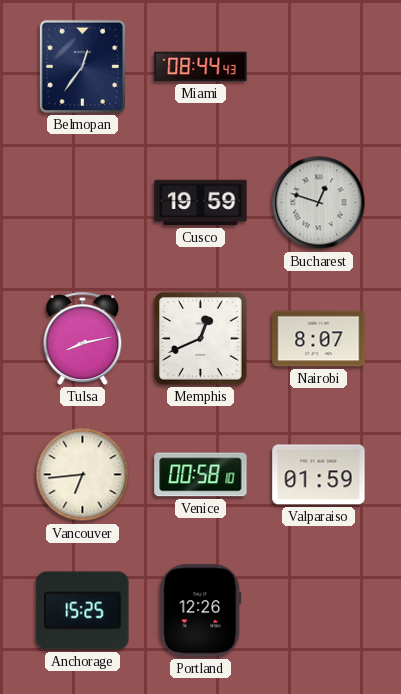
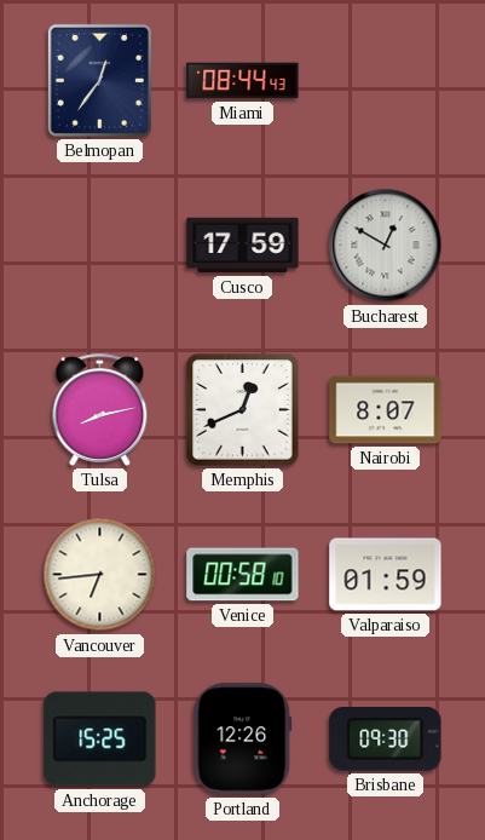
Cusco: 19:59 -> 17:59
Bucharest: 12:48 -> 12:50
Brisbane: none -> 09:30
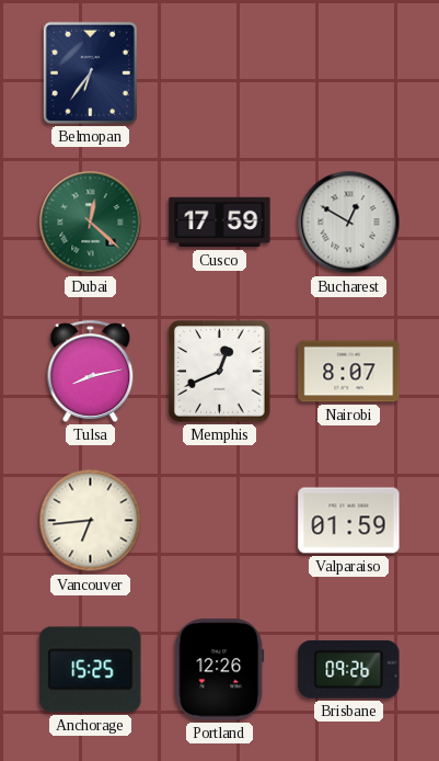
Belmopan: 12:36 -> 6:36
Miami: 08:44 -> none
Dubai: none -> 12:22
Venice: 00:58 -> none
Brisbane: 09:30 -> 09:26
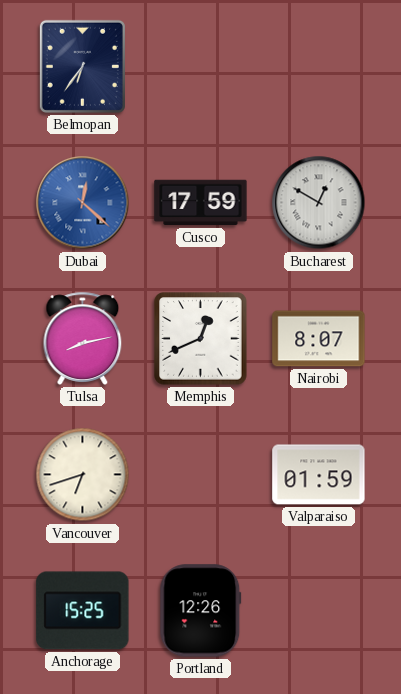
Dubai dial: green -> blue
Vancouver: 6:44 -> 6:42
Brisbane: 09:26 -> none
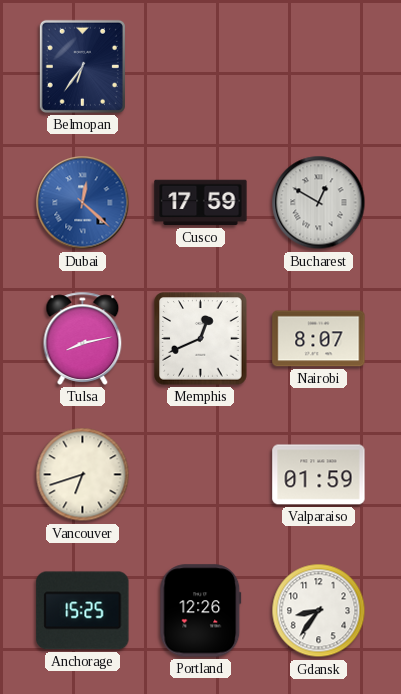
Gdansk: none -> 8:36
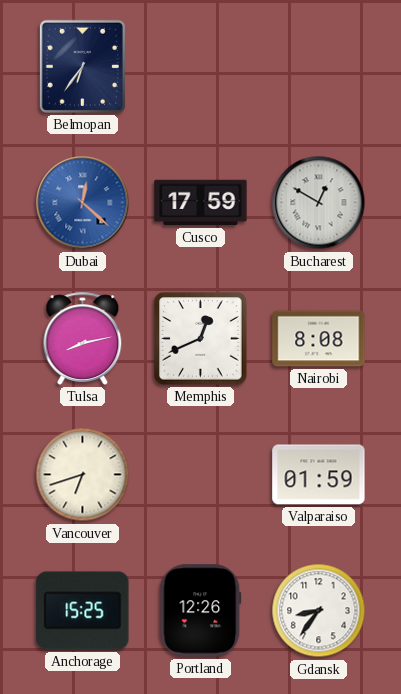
Nairobi: 8:07 -> 8:08
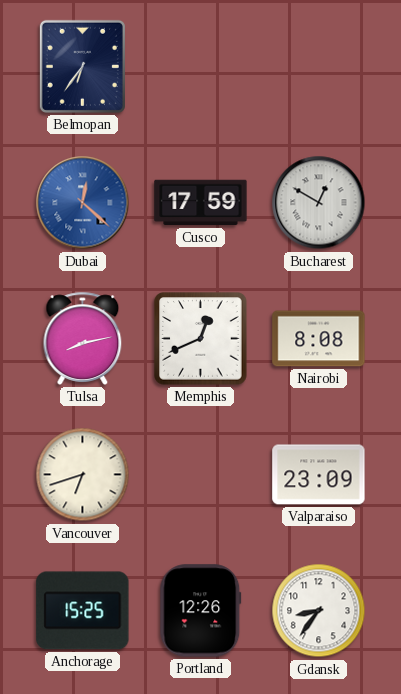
Valparaiso: 01:59 -> 23:09
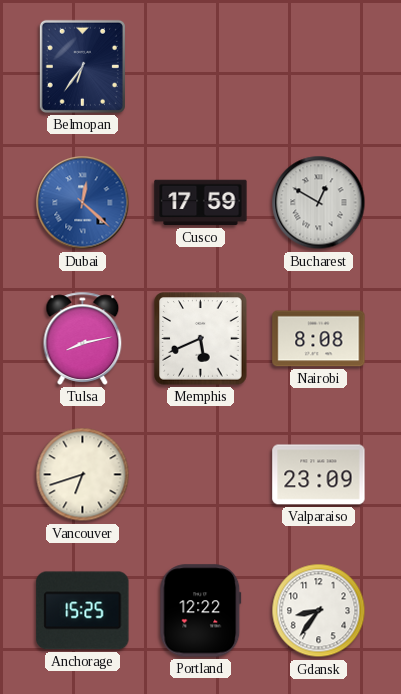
Memphis: 12:41 -> 5:41
Portland: 12:26 -> 12:22
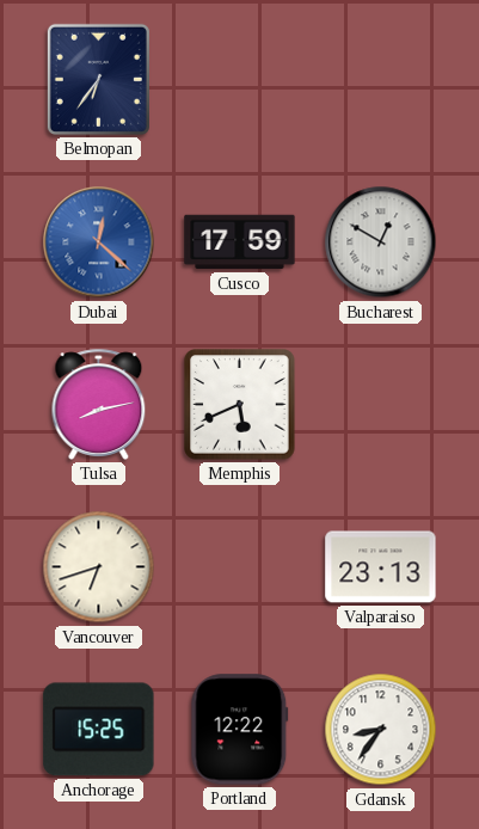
Nairobi: 8:08 -> none
Valparaiso: 23:09 -> 23:13
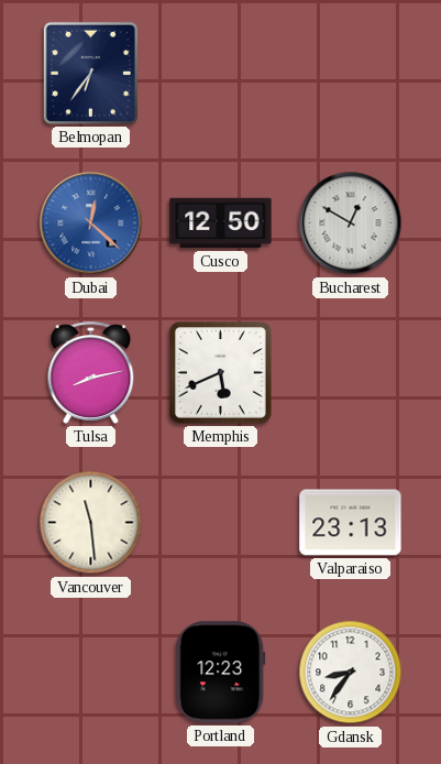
Cusco: 17:59 -> 12:50
Vancouver: 6:42 -> 11:29
Anchorage: 15:25 -> none
Portland: 12:22 -> 12:23
